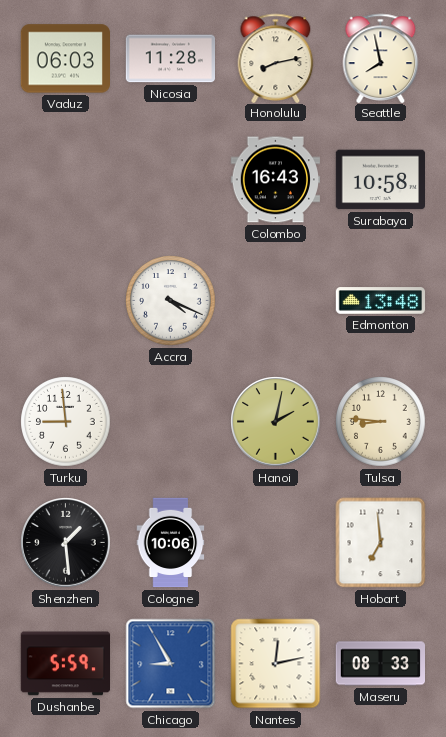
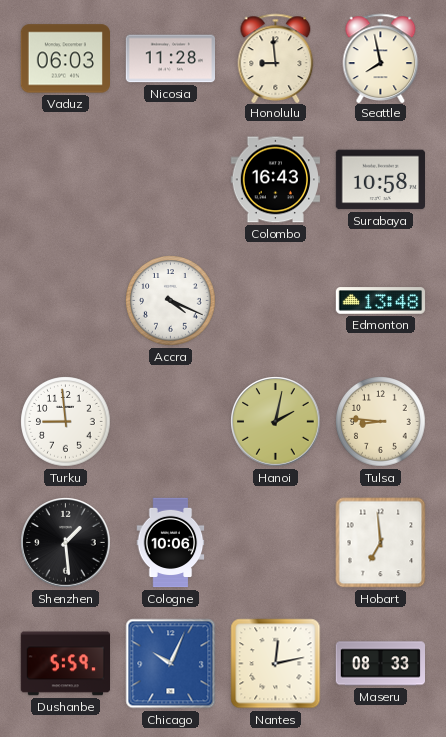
Honolulu: 8:13 -> 8:59
Chicago: 8:55 -> 10:04
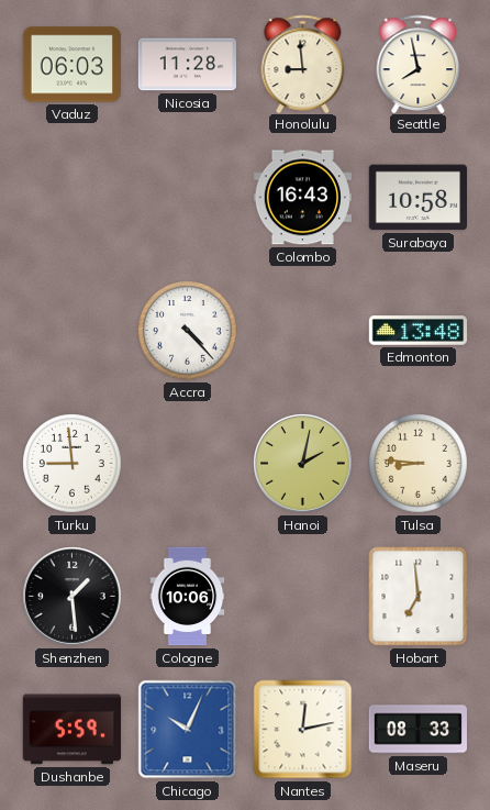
Accra: 4:19 -> 4:23
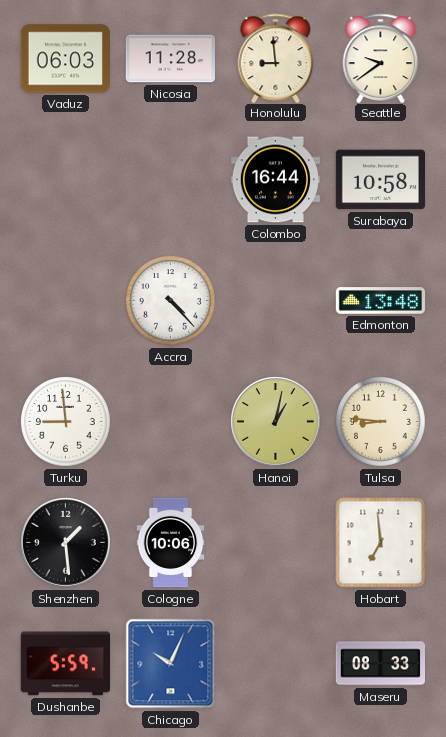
Seattle: 7:58 -> 9:39
Colombo: 16:43 -> 16:44
Hanoi: 2:02 -> 1:02
Nantes: 12:13 -> none
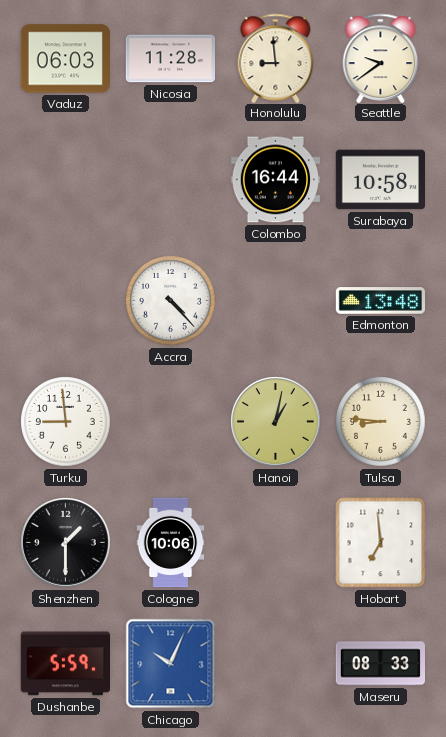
Shenzhen: 1:29 -> 1:30
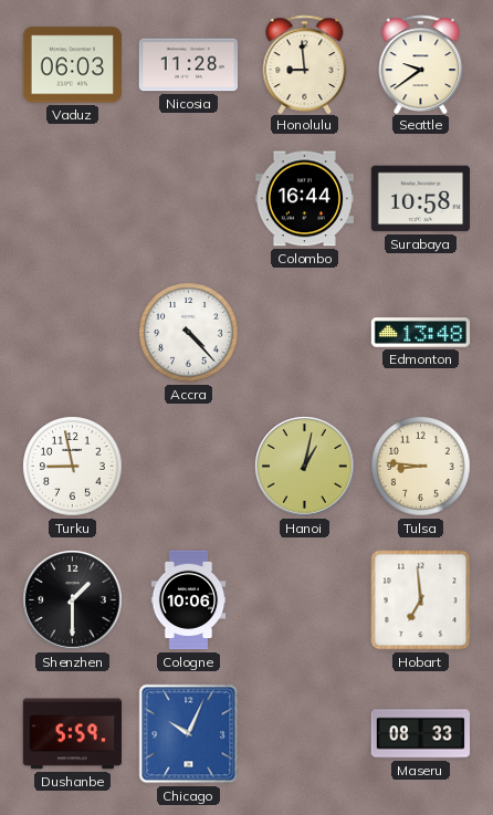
Turku: 8:59 -> 8:58
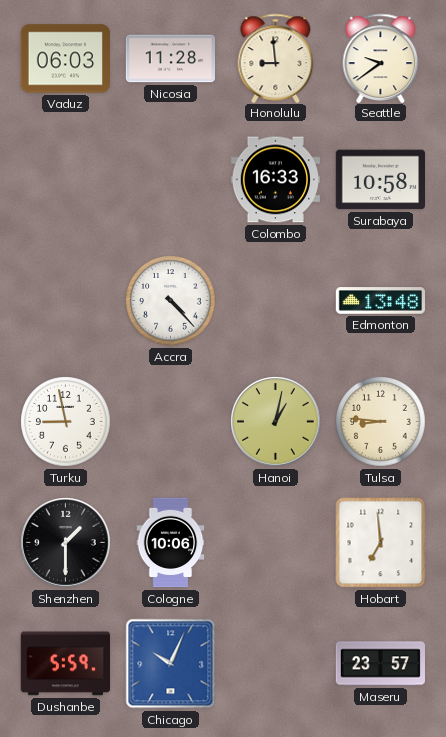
Colombo: 16:44 -> 16:33
Maseru: 08:33 -> 23:57
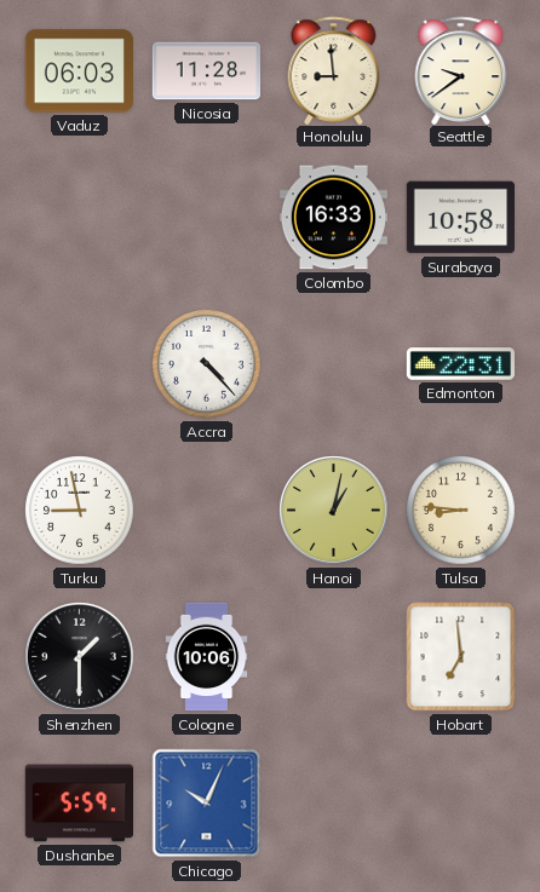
Edmonton: 13:48 -> 22:31
Maseru: 23:57 -> none
